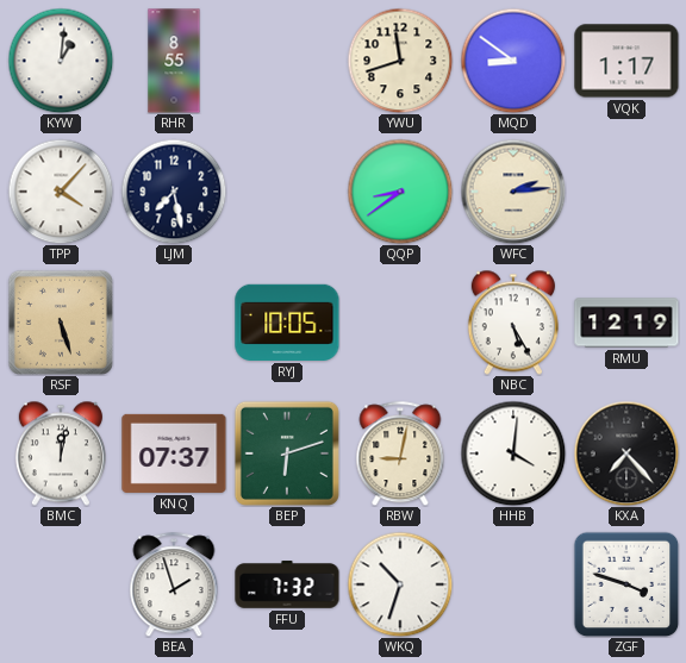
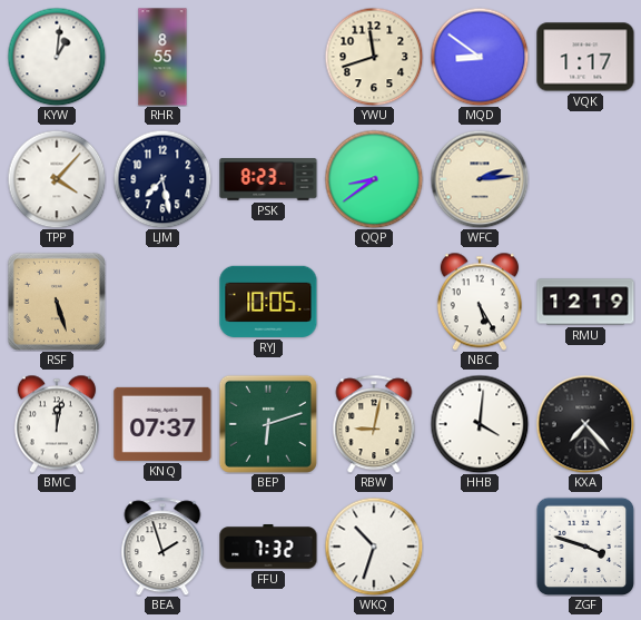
PSK: none -> 8:23
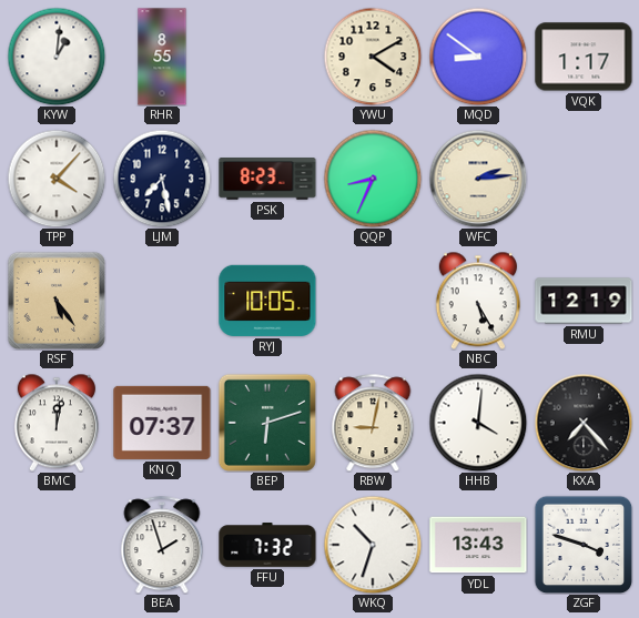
YWU: 11:42 -> 4:10
QQP: 8:39 -> 8:34
RSF: 5:27 -> 5:24
YDL: none -> 13:43
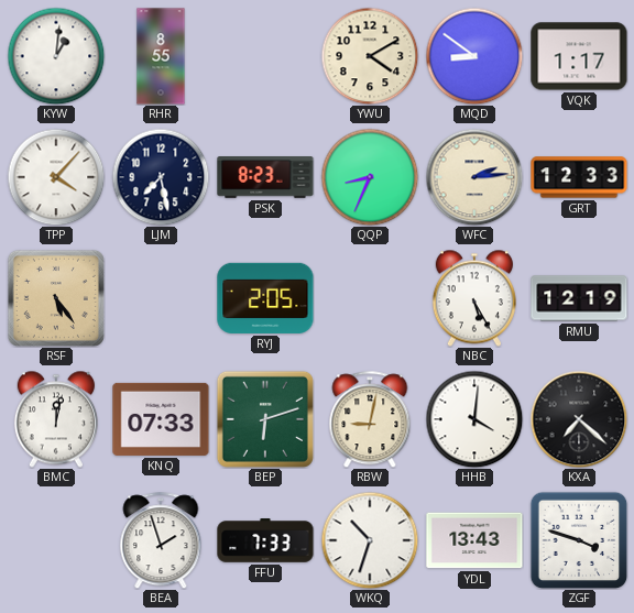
GRT: none -> 12:33
RYJ: 10:05 -> 2:05
KNQ: 07:37 -> 07:33
KXA: 7:23 -> 7:22
FFU: 7:32 -> 7:33
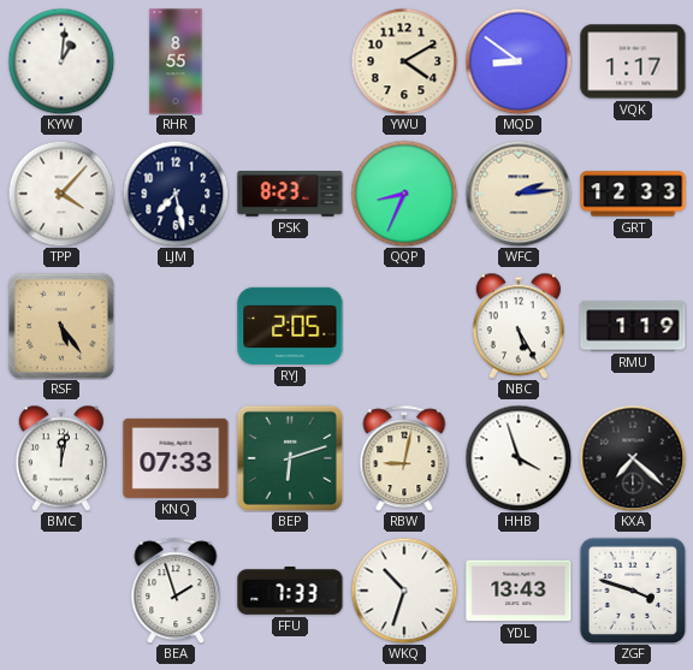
RMU: 12:19 -> 1:19
HHB: 4:01 -> 3:57
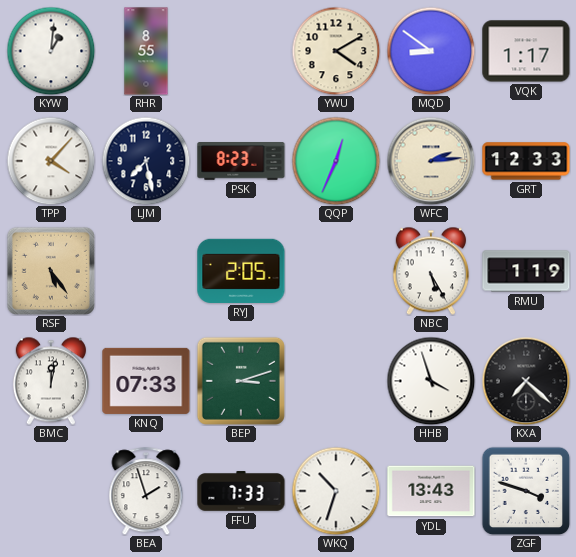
QQP: 8:34 -> 12:34
BEP: 6:12 -> 3:12
RBW: 9:02 -> none
